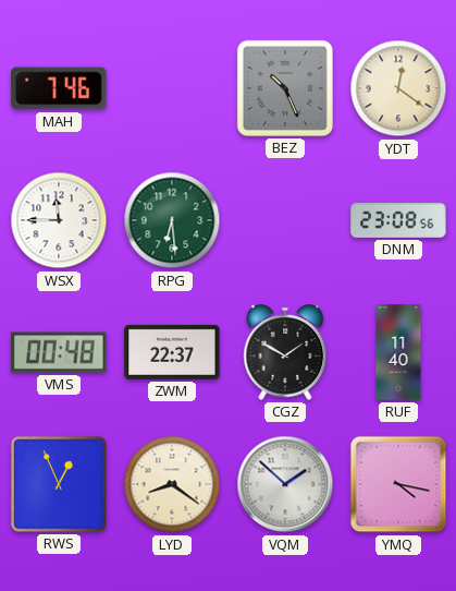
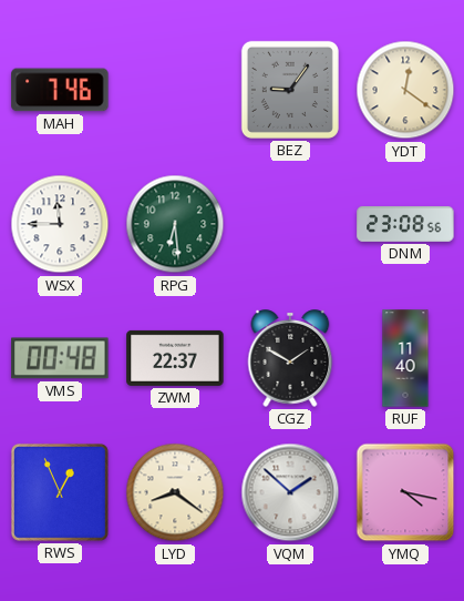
BEZ: 10:26 -> 9:06
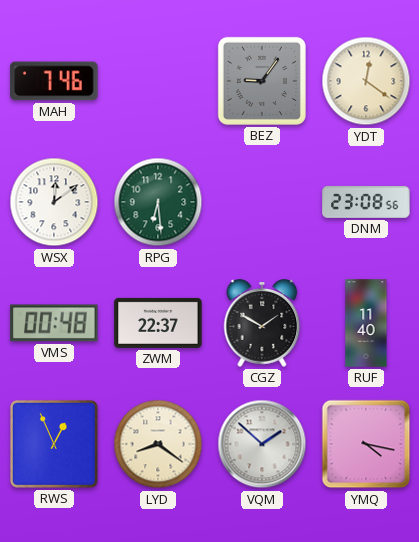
WSX: 11:45 -> 12:09
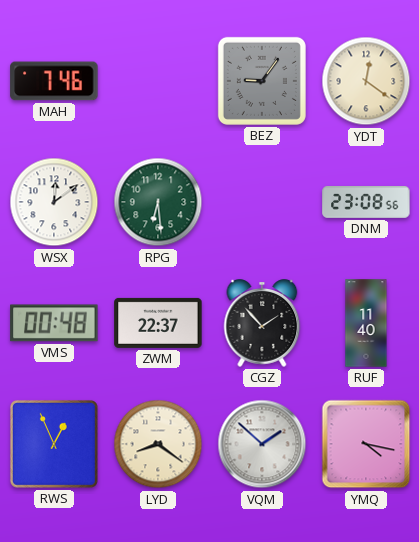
CGZ: 1:50 -> 1:53
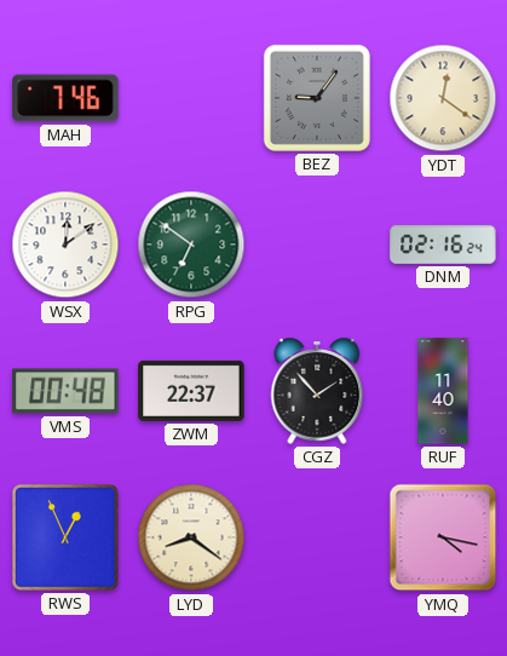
RPG: 6:29 -> 6:51
DNM: 23:08 -> 02:16
VQM: 1:52 -> none
